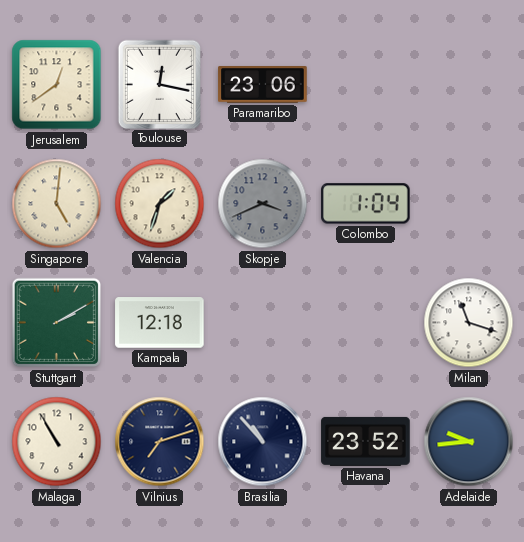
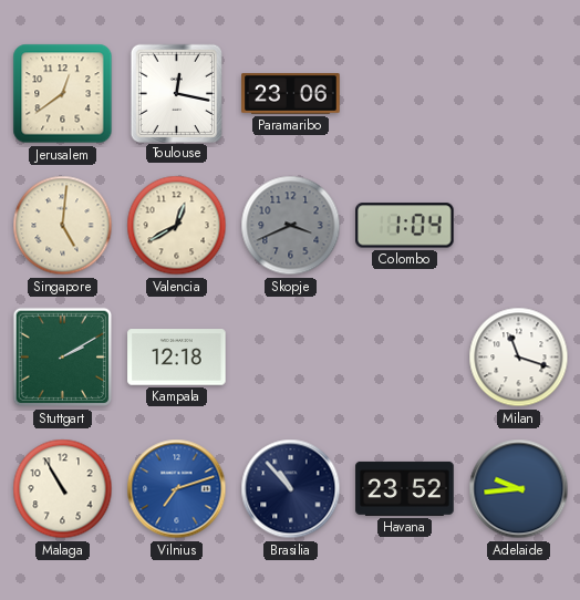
Valencia: 1:33 -> 12:40
Vilnius dial: navy -> blue
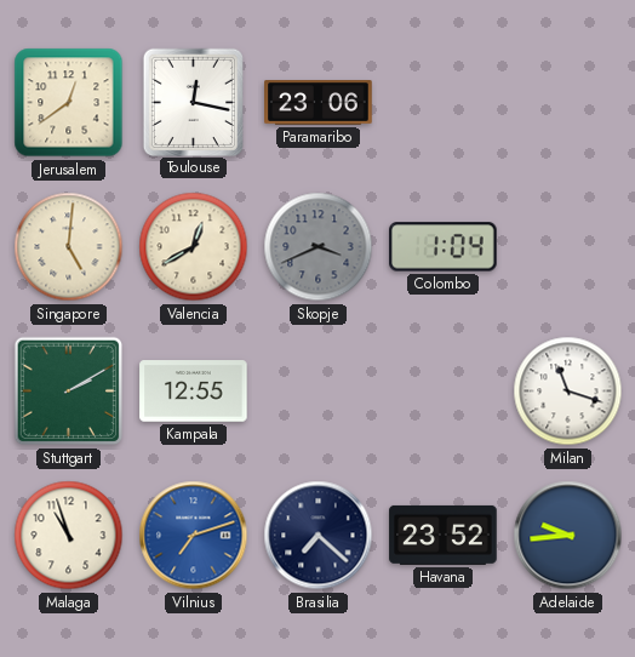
Kampala: 12:18 -> 12:55
Malaga: 10:55 -> 10:57
Brasilia: 10:53 -> 7:22
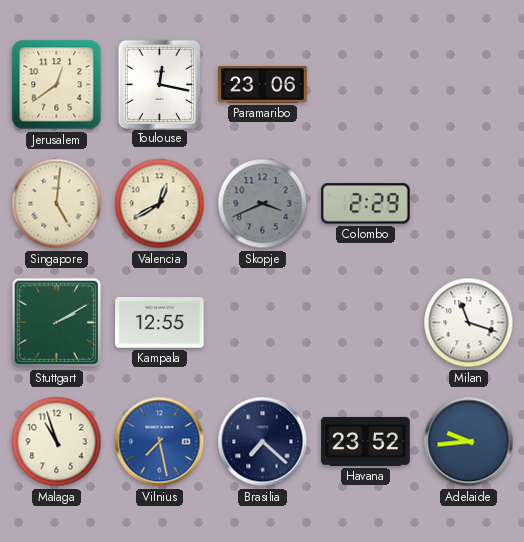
Colombo: 1:04 -> 2:29
Vilnius: 7:12 -> 7:28
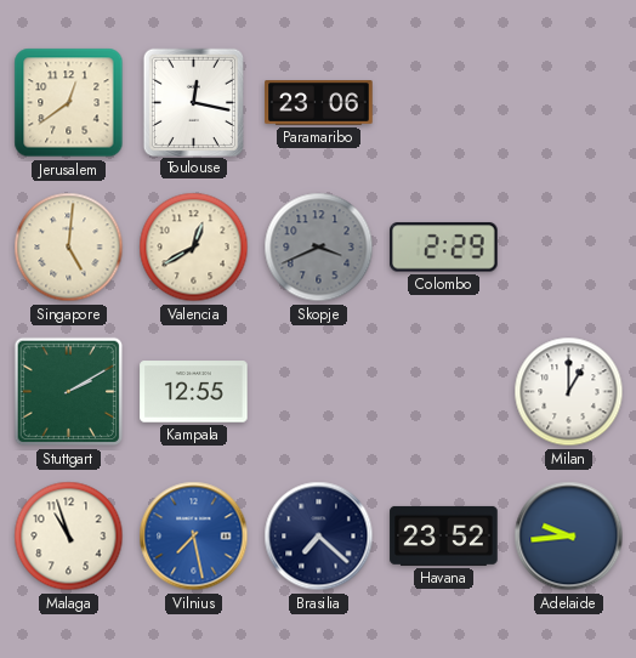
Milan: 11:18 -> 1:00
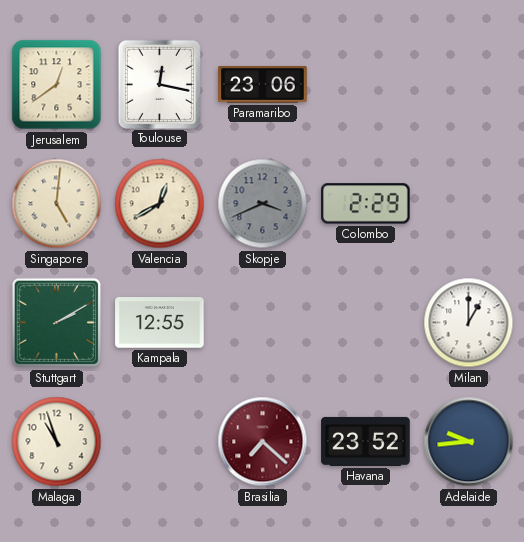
Vilnius: 7:28 -> none
Brasilia dial: navy -> burgundy
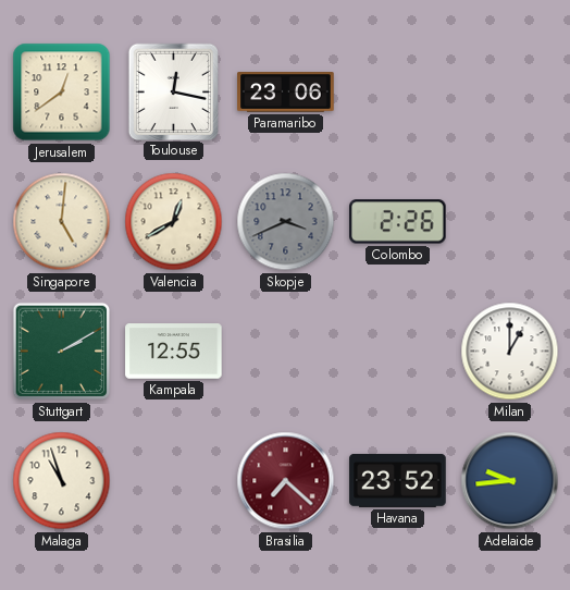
Colombo: 2:29 -> 2:26
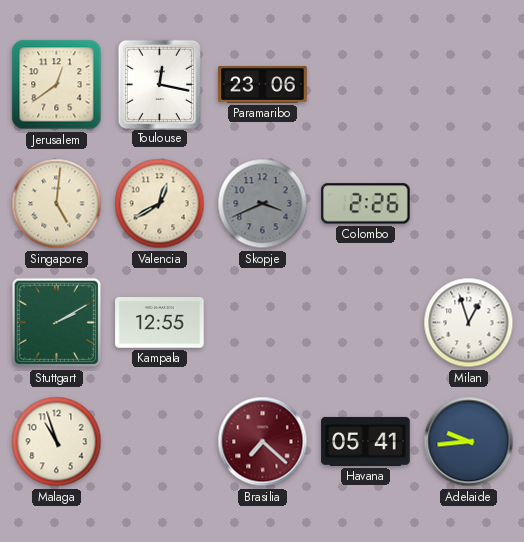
Milan: 1:00 -> 12:57
Havana: 23:52 -> 05:41
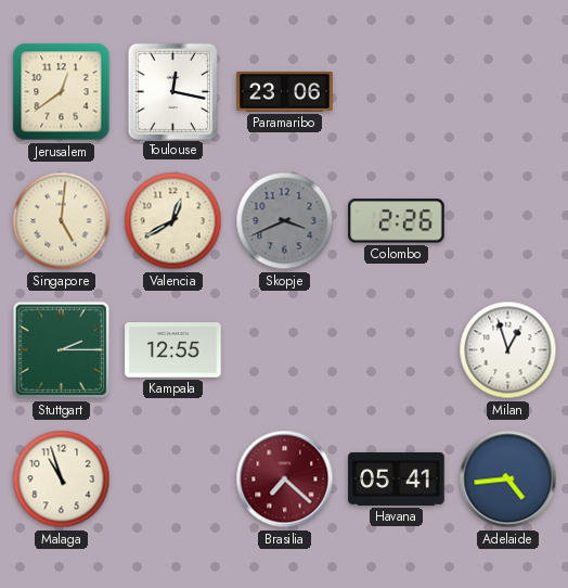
Stuttgart: 2:10 -> 2:15
Adelaide: 9:44 -> 4:44
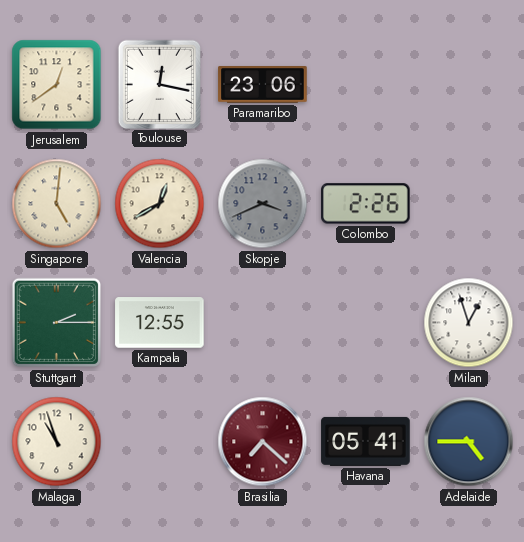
Adelaide: 4:44 -> 4:45
